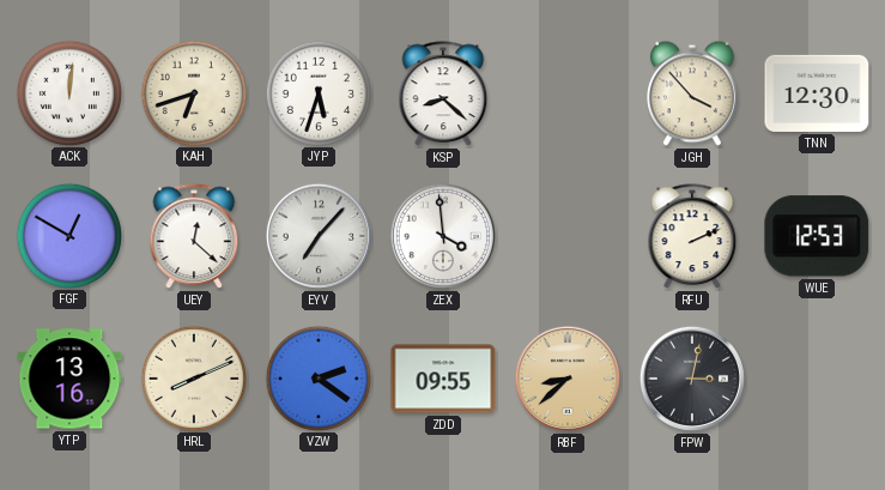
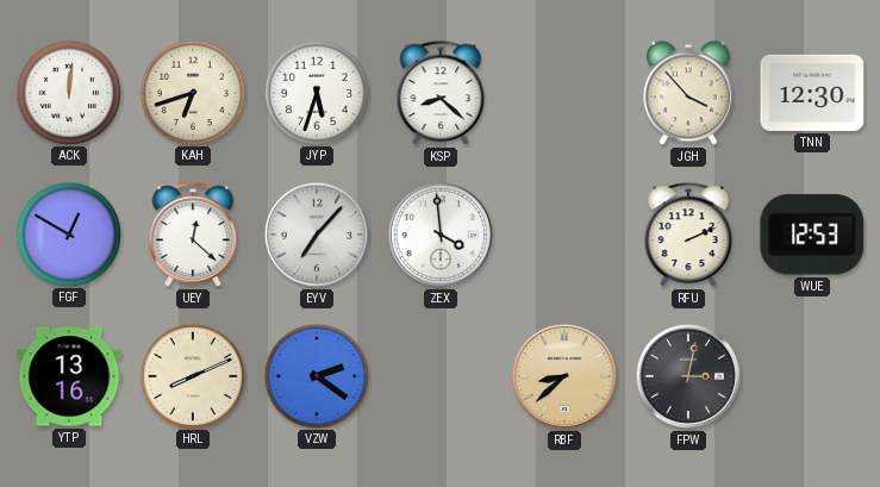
ZDD: 09:55 -> none
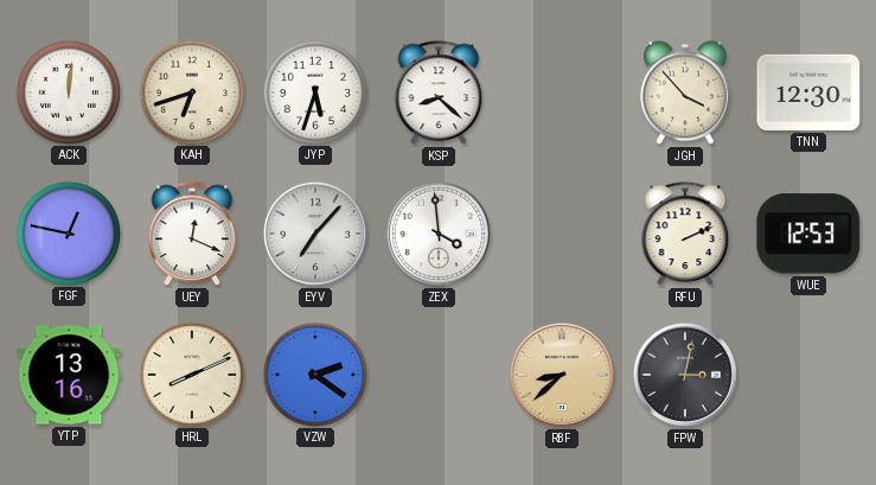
FGF: 12:50 -> 12:47
UEY: 12:22 -> 12:19
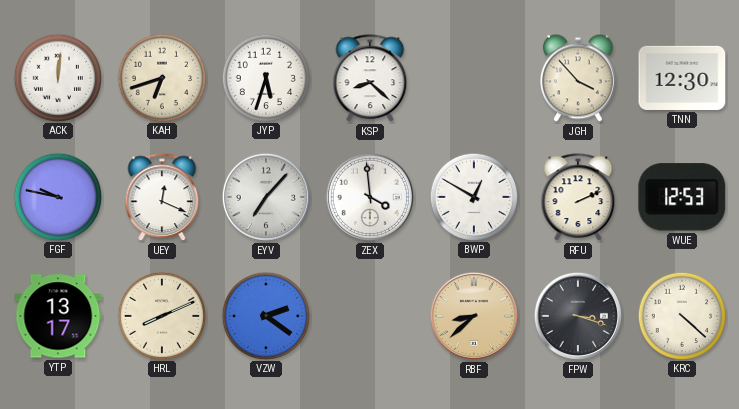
FGF: 12:47 -> 9:47
BWP: none -> 12:50
YTP: 13:16 -> 13:17
FPW: 3:02 -> 3:18
KRC: none -> 4:22
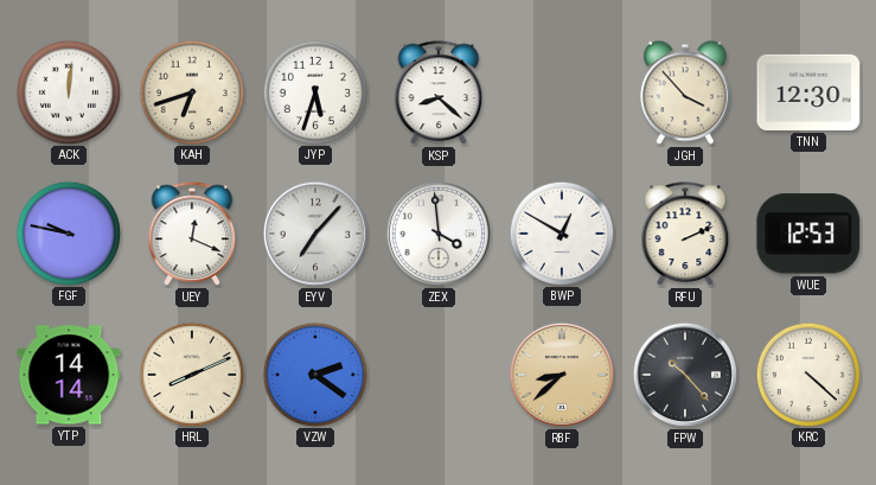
YTP: 13:17 -> 14:14
FPW: 3:18 -> 10:23
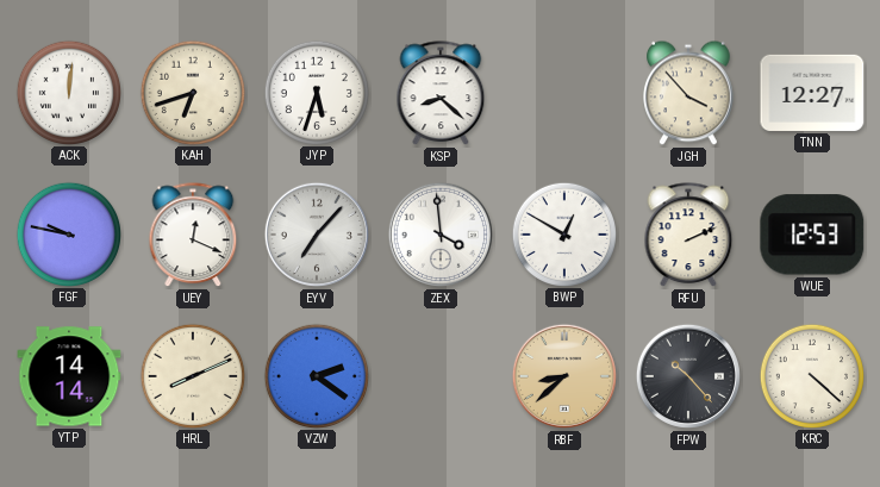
TNN: 12:30 -> 12:27
